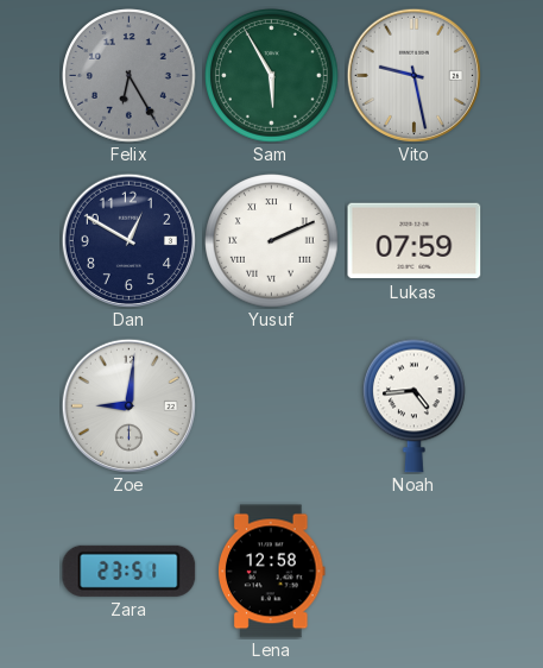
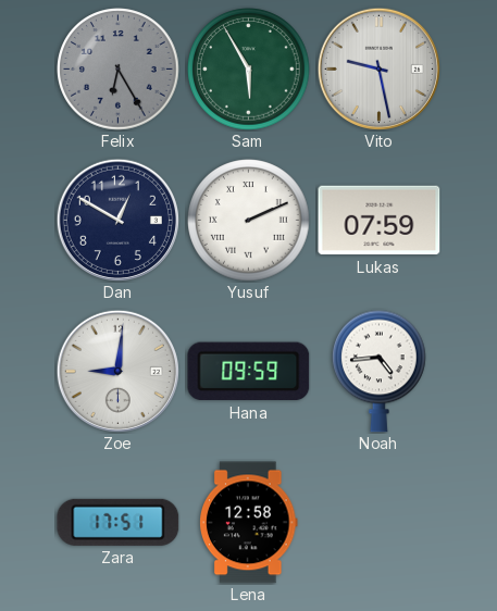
Hana: none -> 09:59
Zara: 23:51 -> 17:51
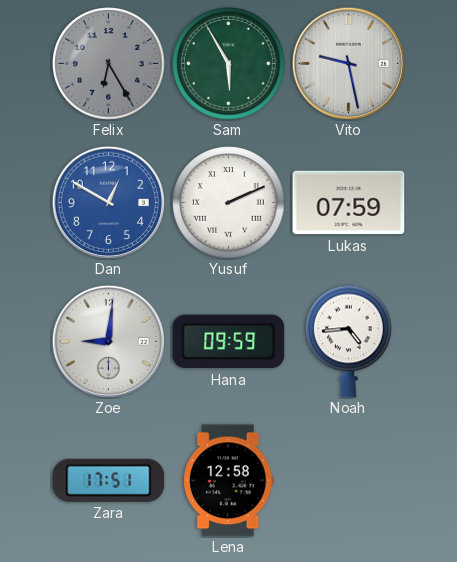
Dan dial: navy -> blue
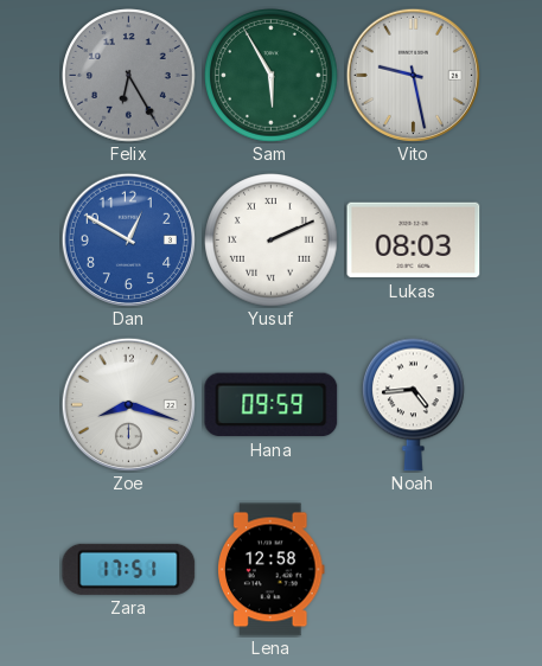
Lukas: 07:59 -> 08:03
Zoe: 9:01 -> 8:18
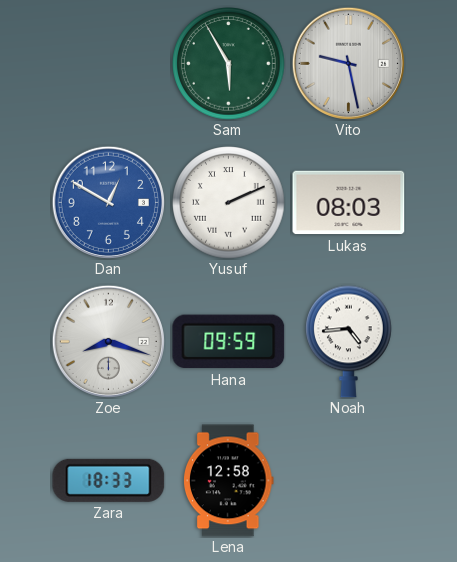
Felix: 6:25 -> none
Zara: 17:51 -> 18:33
